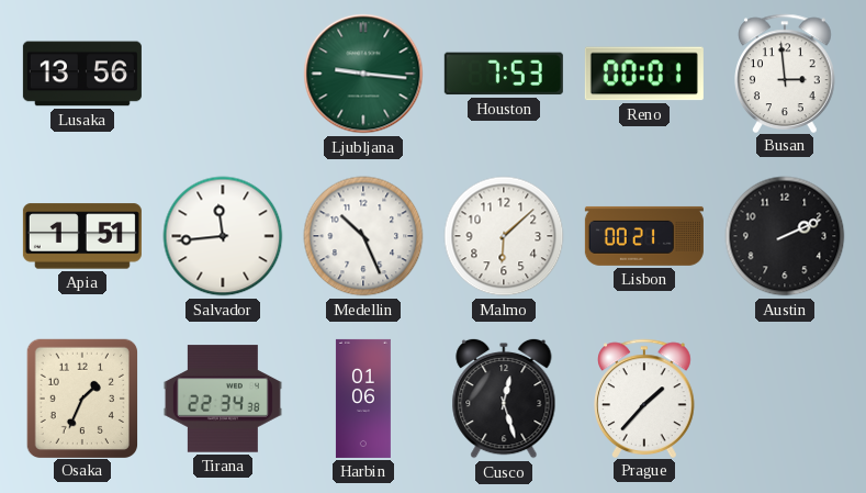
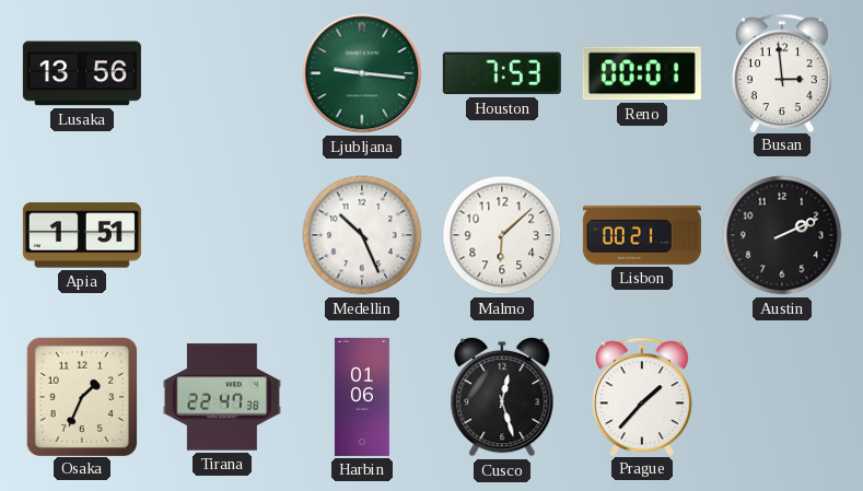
Salvador: 11:44 -> none
Tirana: 22:34 -> 22:47
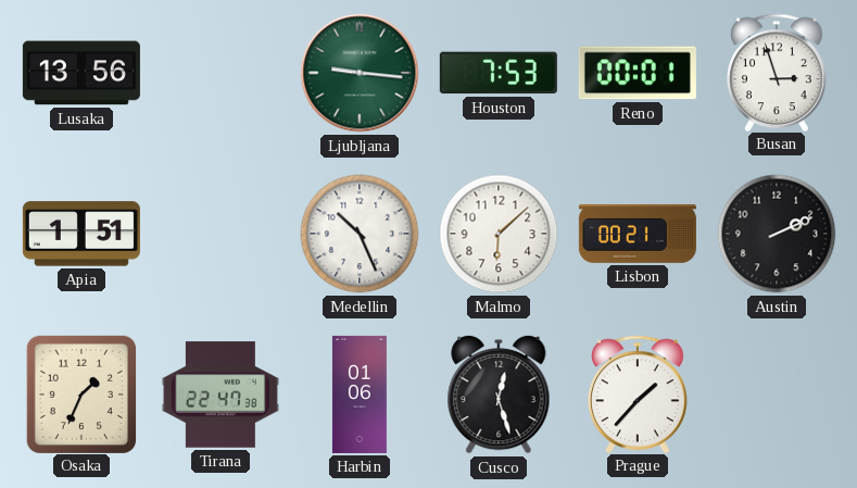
Busan: 2:59 -> 2:57
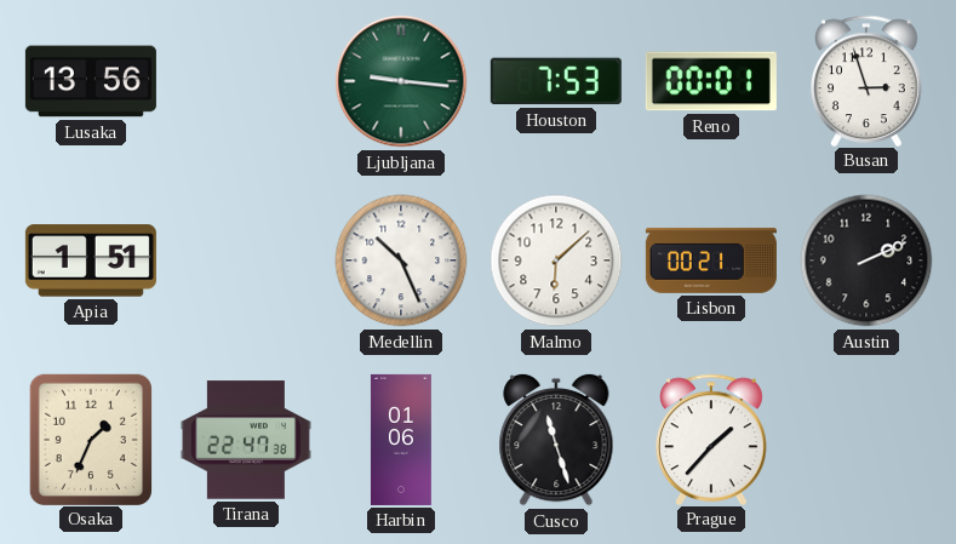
Cusco: 12:27 -> 11:27
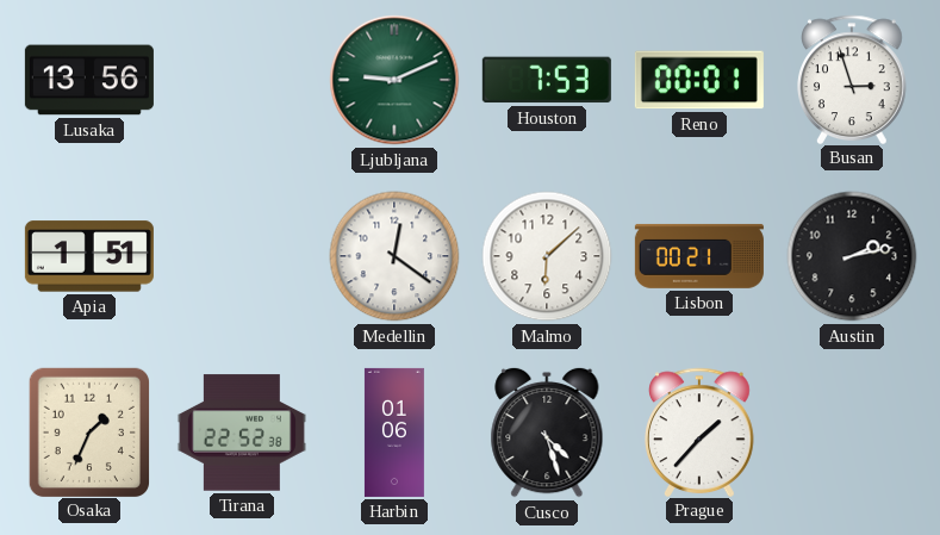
Ljubljana: 9:16 -> 9:11
Medellin: 10:26 -> 12:21
Austin: 2:11 -> 2:13
Tirana: 22:47 -> 22:52
Cusco: 11:27 -> 4:27
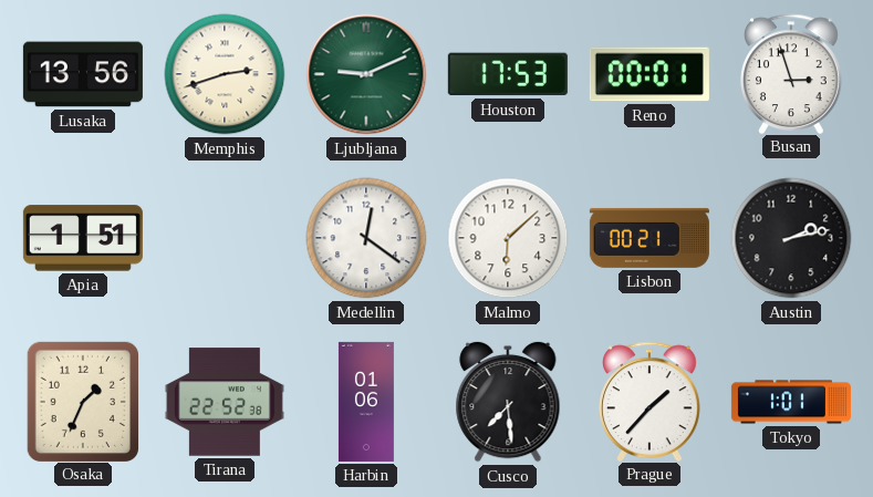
Memphis: none -> 2:42
Houston: 7:53 -> 17:53
Cusco: 4:27 -> 7:29
Tokyo: none -> 1:01
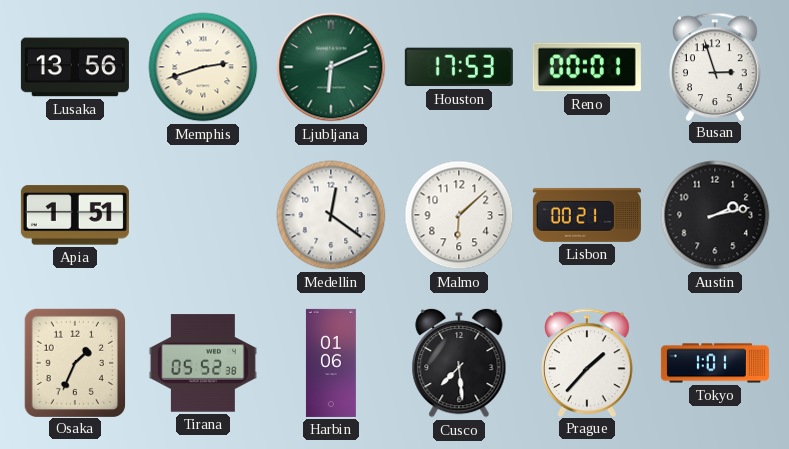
Ljubljana: 9:11 -> 6:11
Tirana: 22:52 -> 05:52
